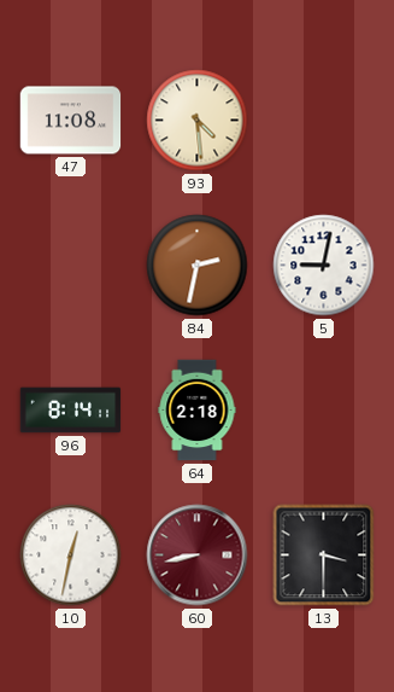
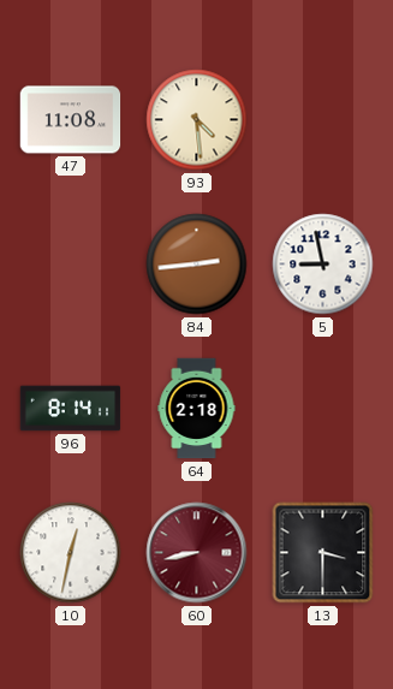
84: 2:32 -> 2:44
5: 9:02 -> 8:58
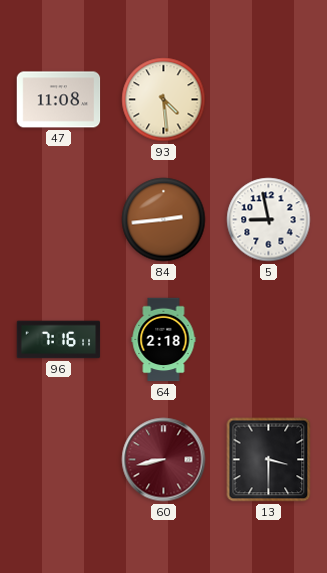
96: 8:14 -> 7:16
10: 12:32 -> none
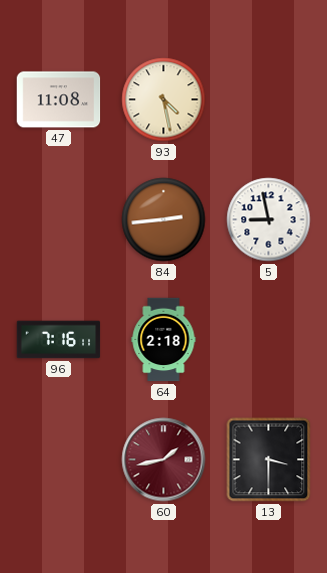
93: 4:29 -> 4:28
60: 8:43 -> 1:43
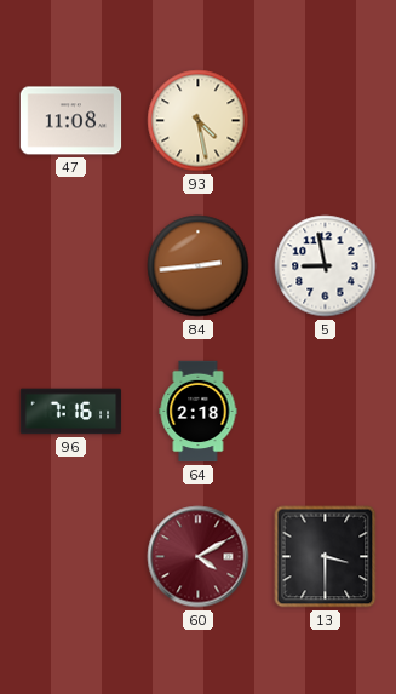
60: 1:43 -> 4:10
